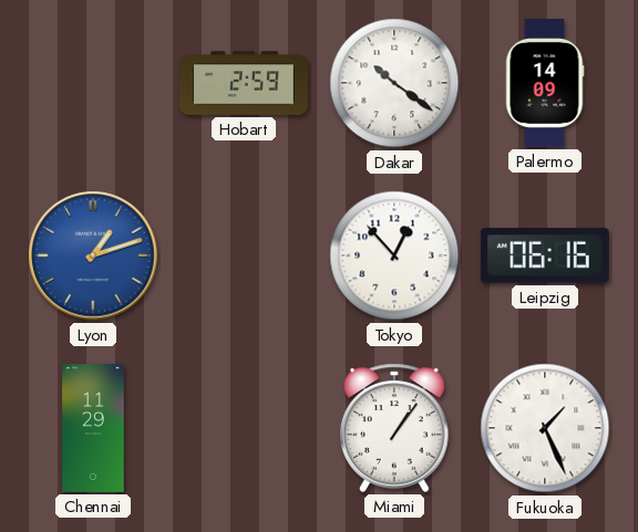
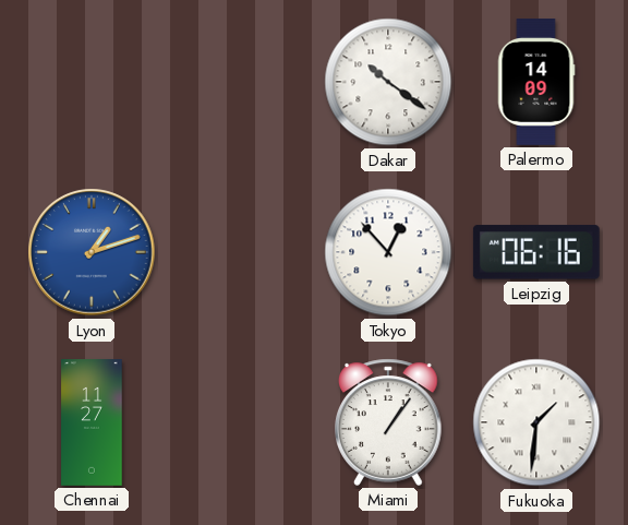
Hobart: 2:59 -> none
Chennai: 11:29 -> 11:27
Fukuoka: 1:26 -> 1:31
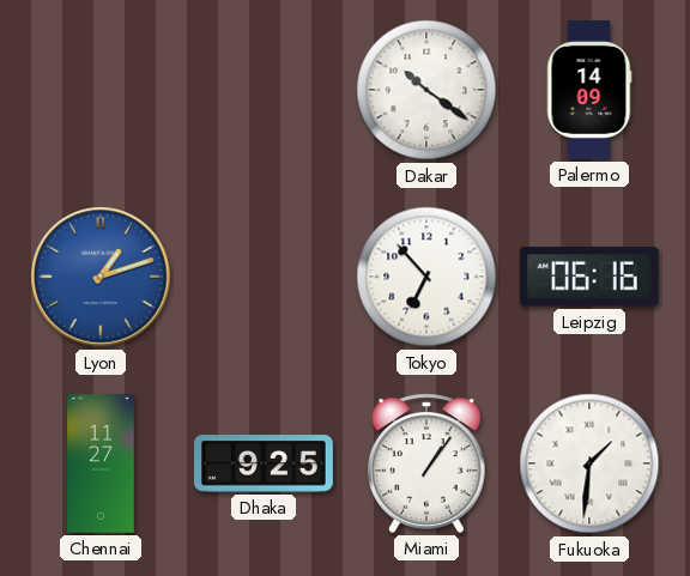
Tokyo: 12:53 -> 6:53
Dhaka: none -> 9:25
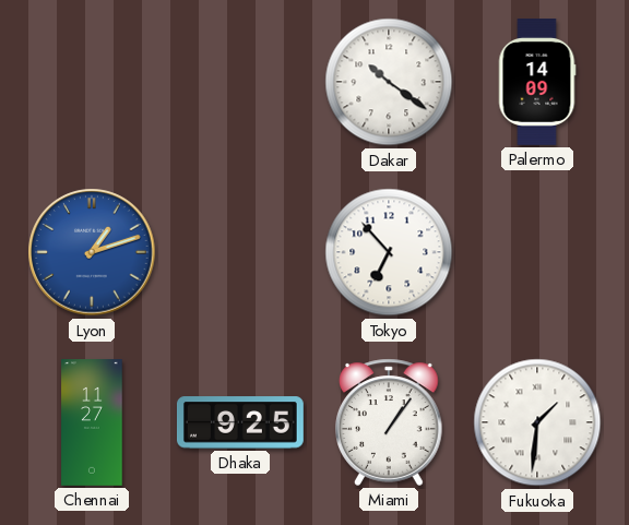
Leipzig: 06:16 -> none
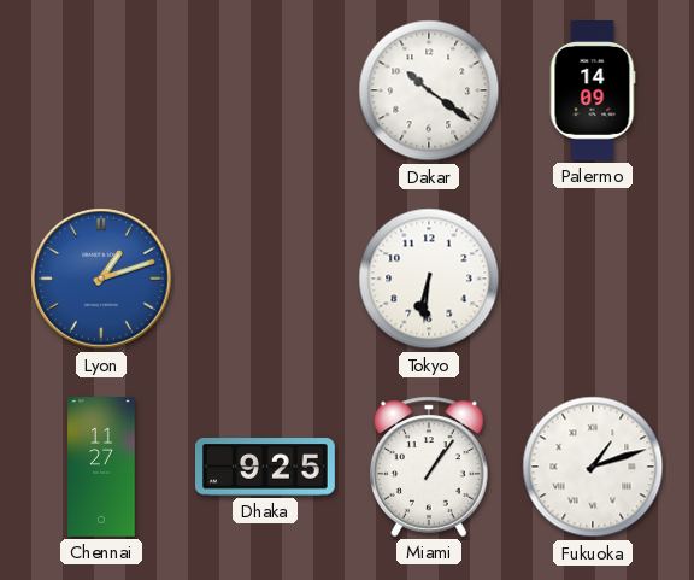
Tokyo: 6:53 -> 6:31
Fukuoka: 1:31 -> 1:12
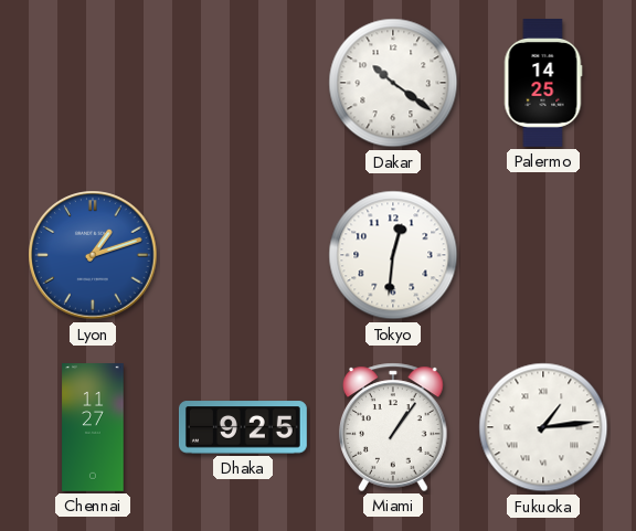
Palermo: 14:09 -> 14:25
Tokyo: 6:31 -> 12:31
Fukuoka: 1:12 -> 1:14
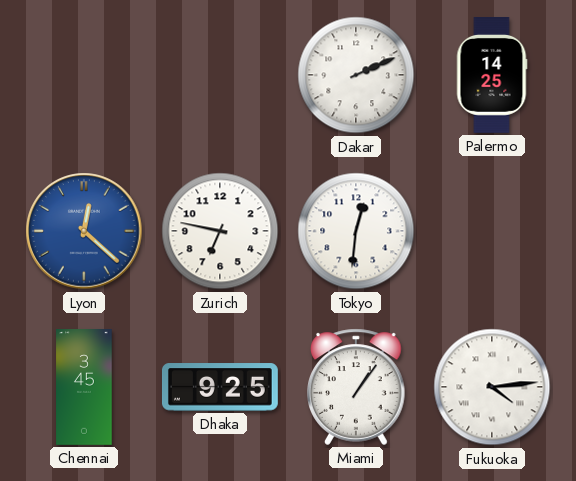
Dakar: 10:21 -> 2:11
Lyon: 1:12 -> 12:22
Zurich: none -> 6:47
Chennai: 11:27 -> 3:45
Fukuoka: 1:14 -> 4:14
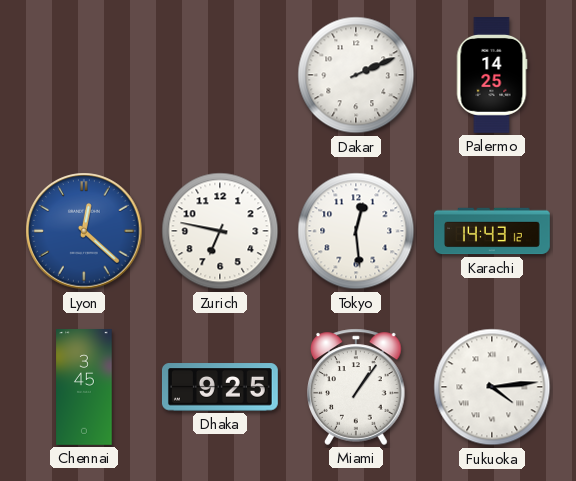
Tokyo: 12:31 -> 12:29
Karachi: none -> 14:43
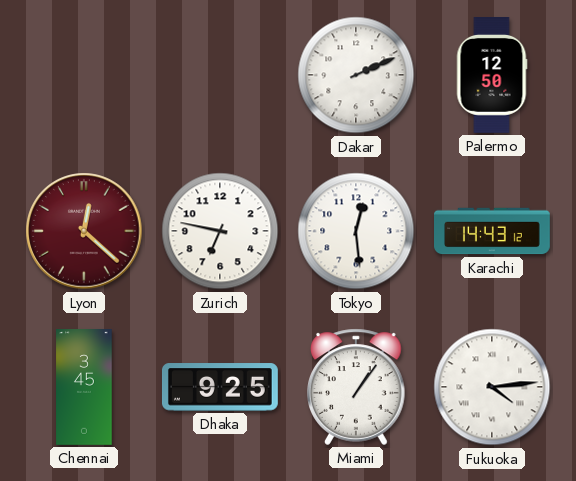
Palermo: 14:25 -> 12:50
Lyon dial: blue -> burgundy
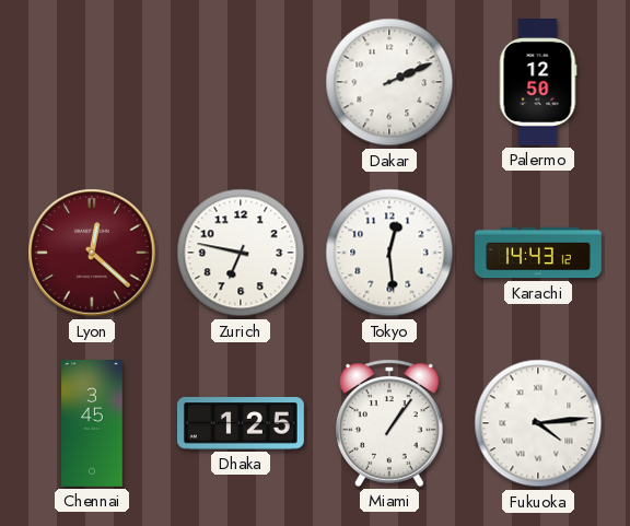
Dhaka: 9:25 -> 1:25
